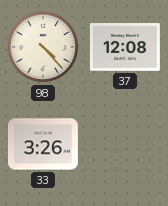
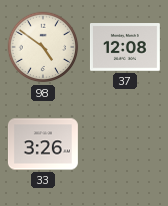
98: 4:23 -> 4:51
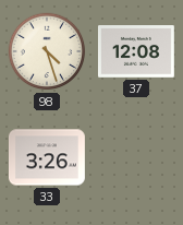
98: 4:51 -> 4:27
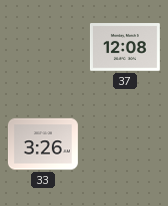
98: 4:27 -> none
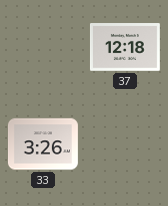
37: 12:08 -> 12:18
